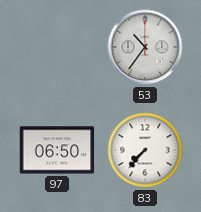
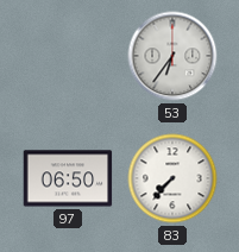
53: 10:36 -> 6:36
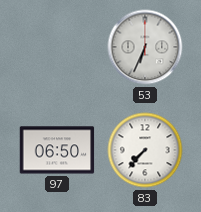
53: 6:36 -> 6:34
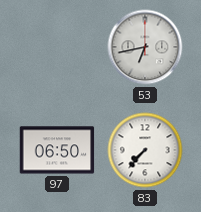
53: 6:34 -> 6:43
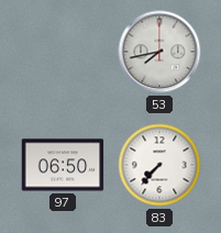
53: 6:43 -> 7:43
